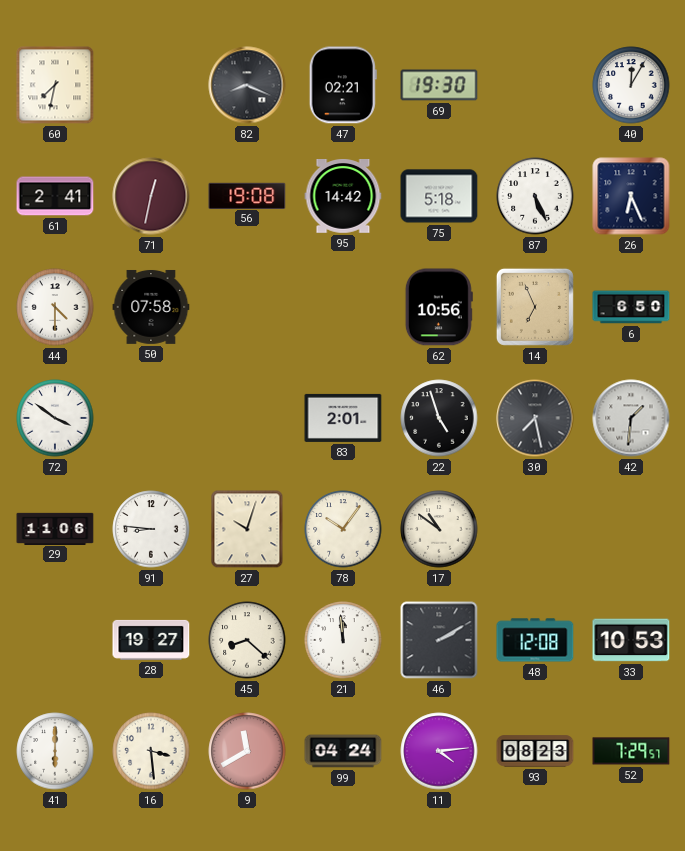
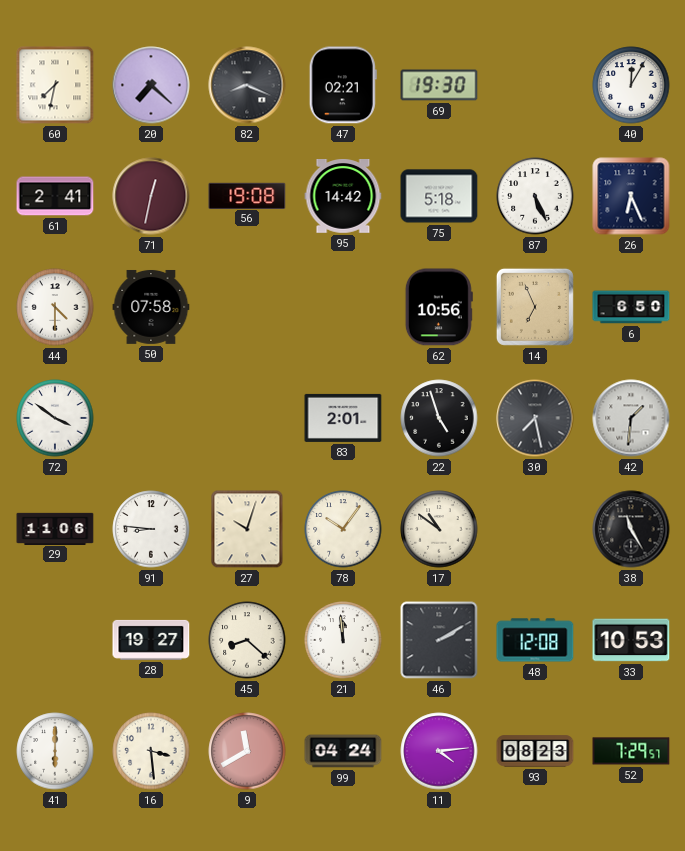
20: none -> 7:22
38: none -> 11:25
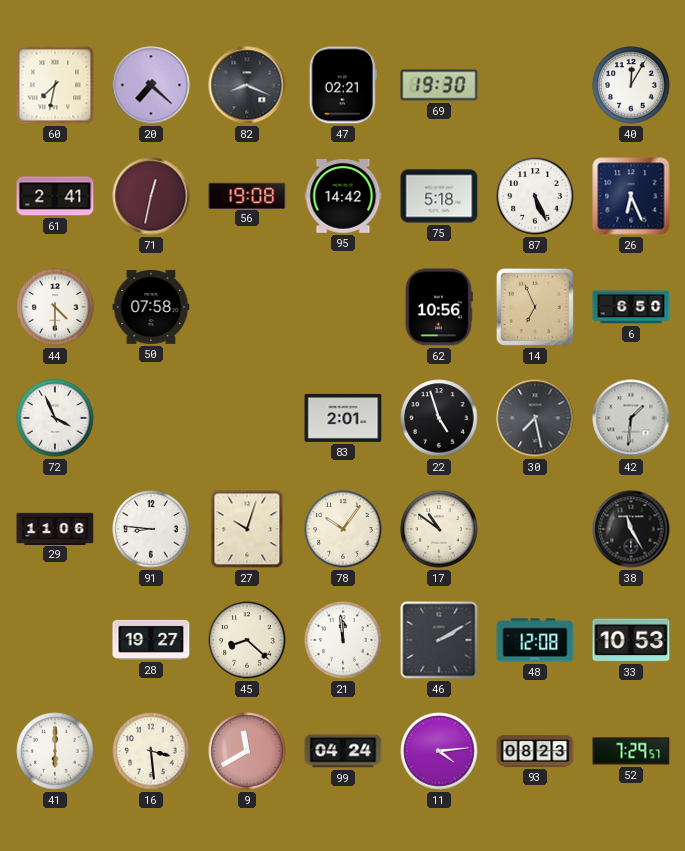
72: 3:51 -> 3:56
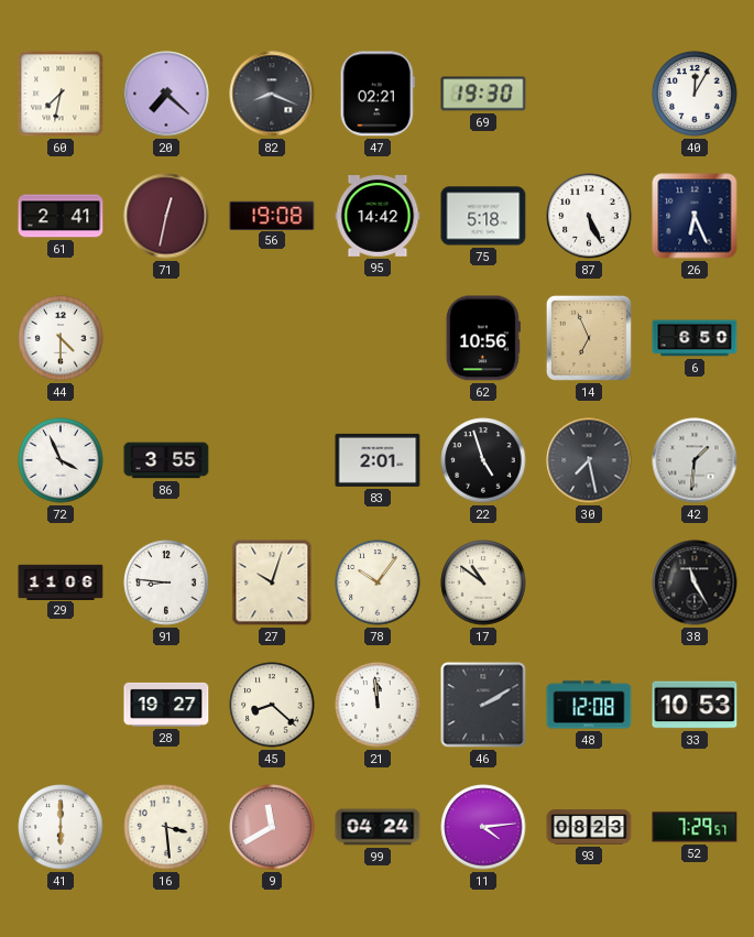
50: 07:58 -> none
86: none -> 3:55
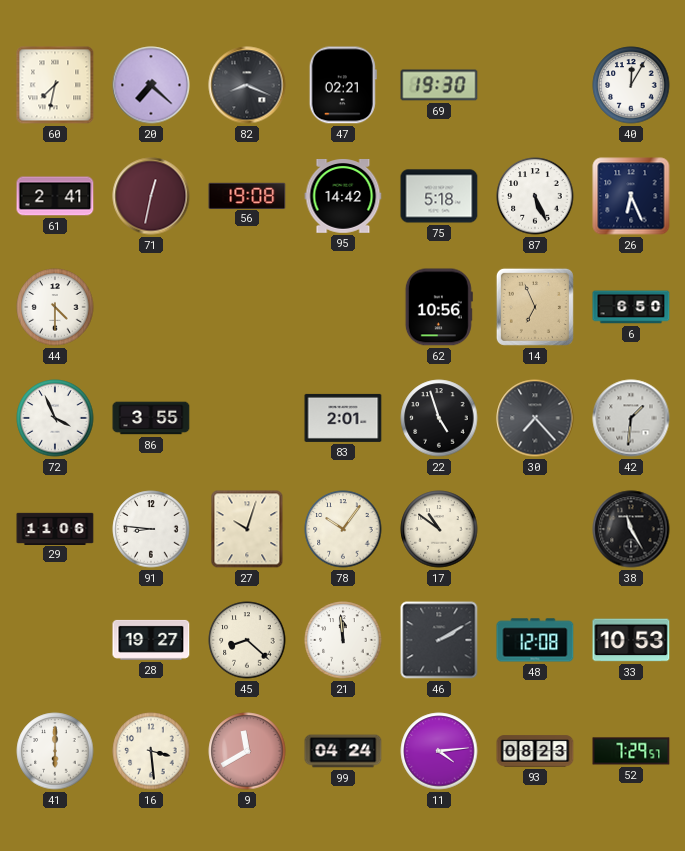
30: 7:28 -> 7:23
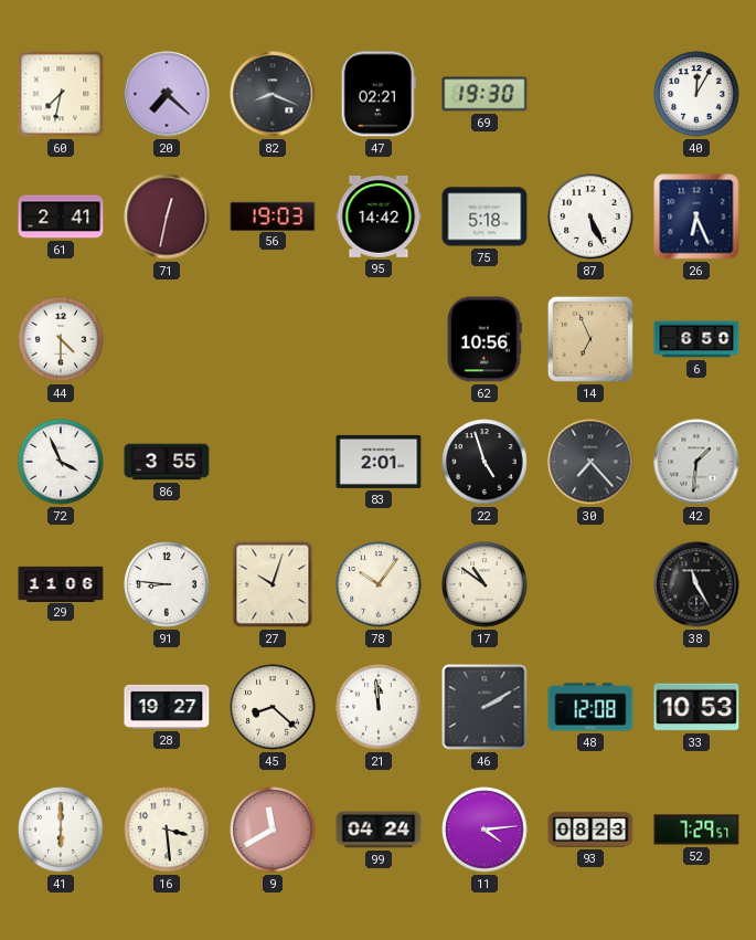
56: 19:08 -> 19:03
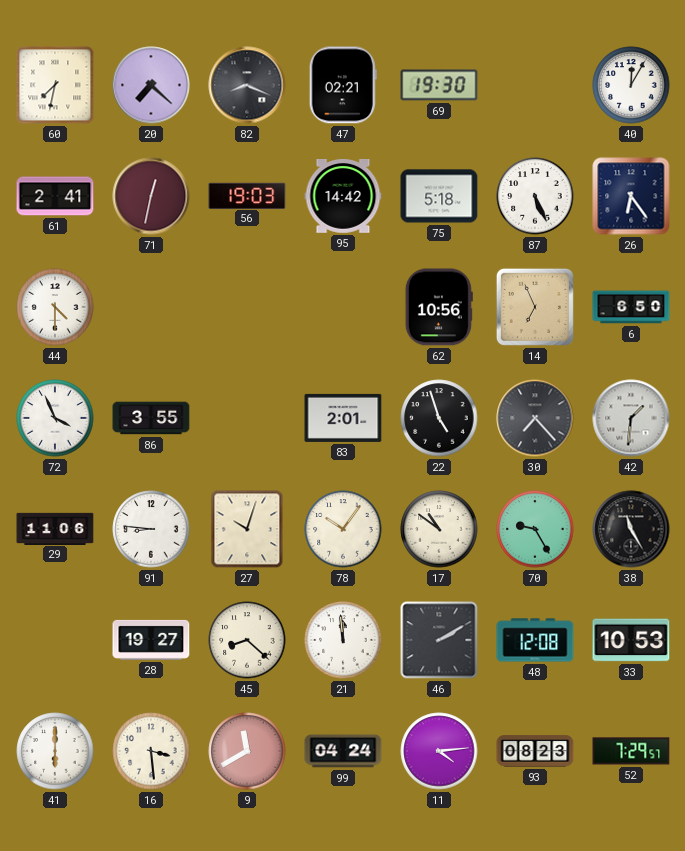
26: 6:26 -> 6:24
70: none -> 9:25
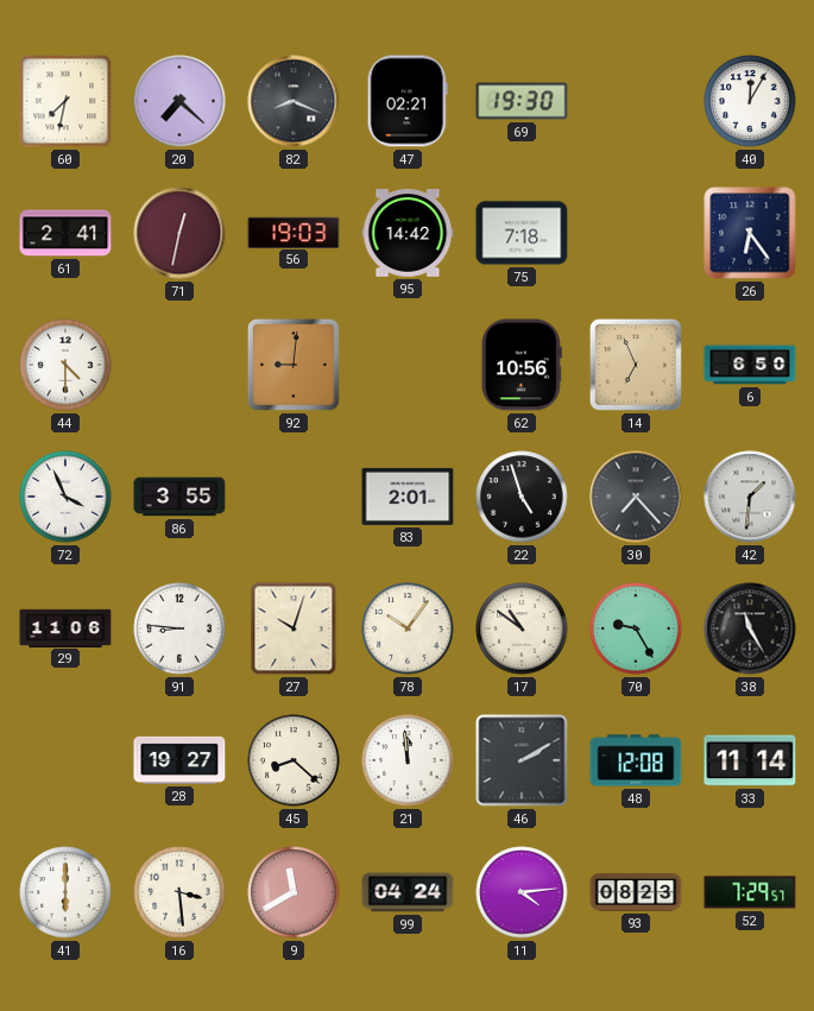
75: 5:18 -> 7:18
87: 5:26 -> none
92: none -> 9:01
33: 10:53 -> 11:14
